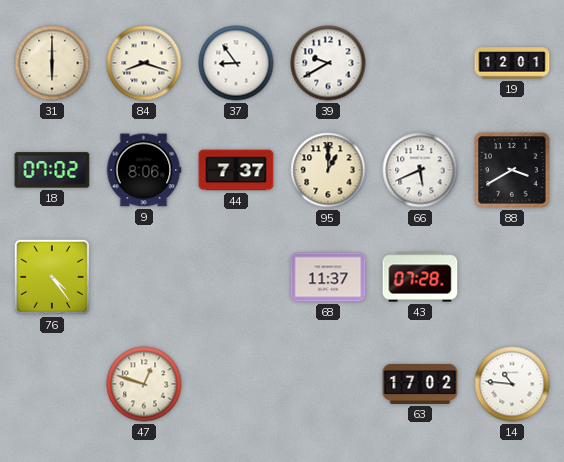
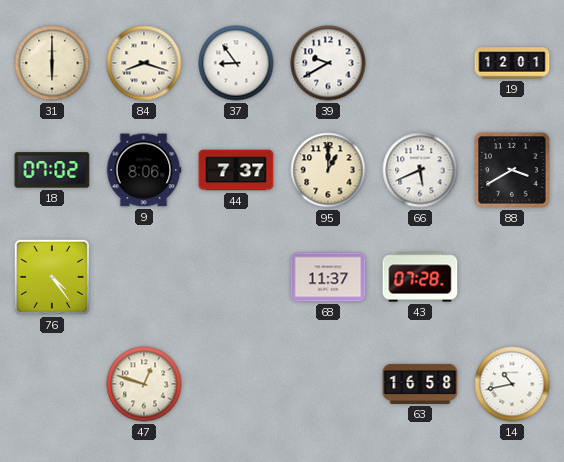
63: 17:02 -> 16:58
14: 10:46 -> 10:43
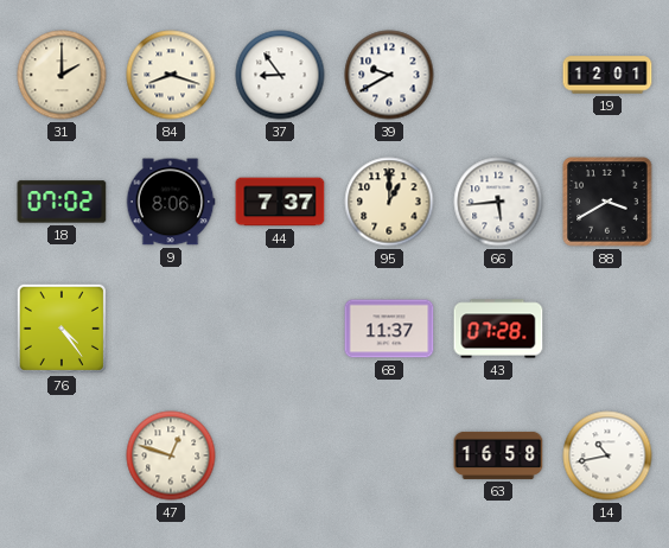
31: 6:00 -> 2:00
66: 5:41 -> 5:44
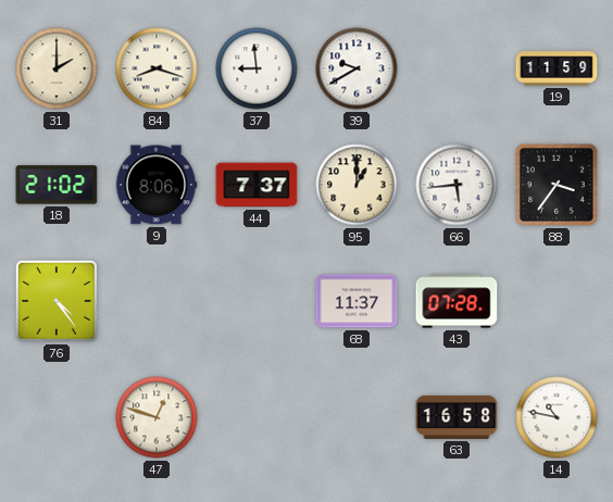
37: 8:54 -> 8:59
19: 12:01 -> 11:59
18: 07:02 -> 21:02
88: 3:40 -> 3:36
14: 10:43 -> 10:47
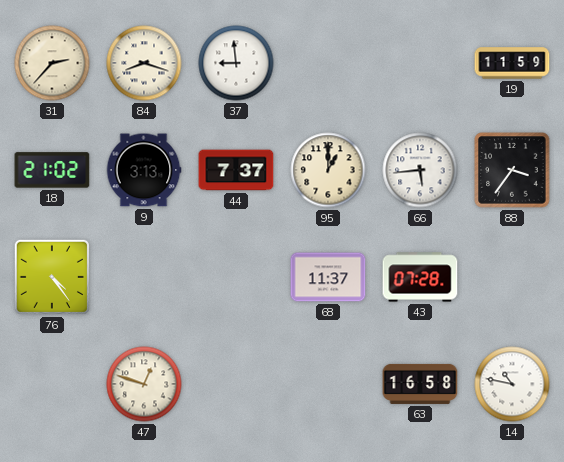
31: 2:00 -> 2:37
39: 9:40 -> none
9: 8:06 -> 3:13
